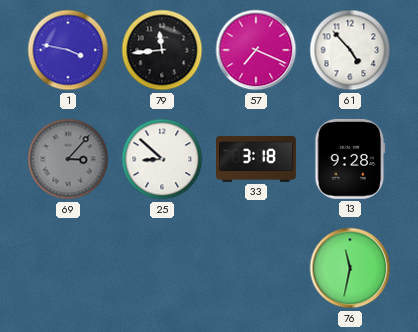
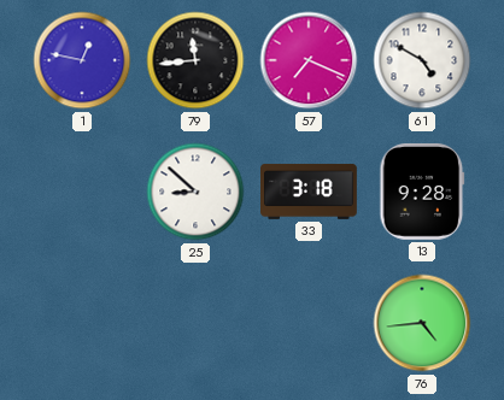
1: 3:47 -> 12:47
61: 4:53 -> 4:50
69: 3:07 -> none
76: 11:32 -> 4:44
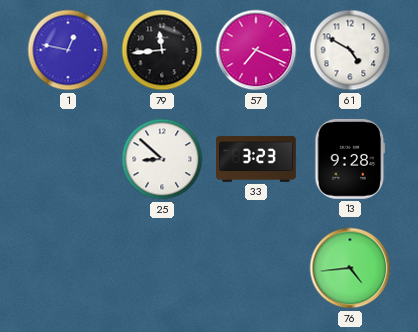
33: 3:18 -> 3:23
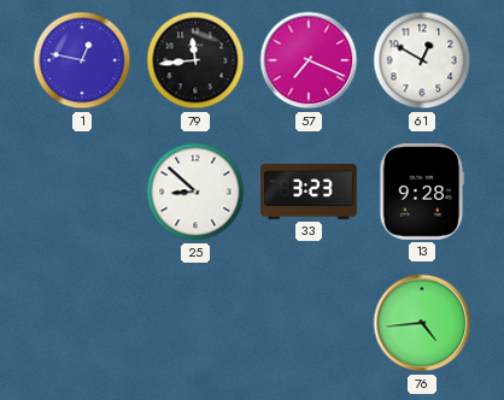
61: 4:50 -> 12:50
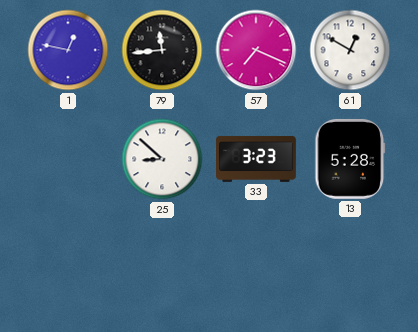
13: 9:28 -> 5:28
76: 4:44 -> none
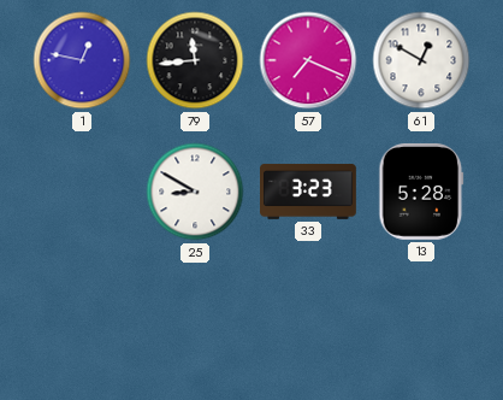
25: 8:52 -> 8:50
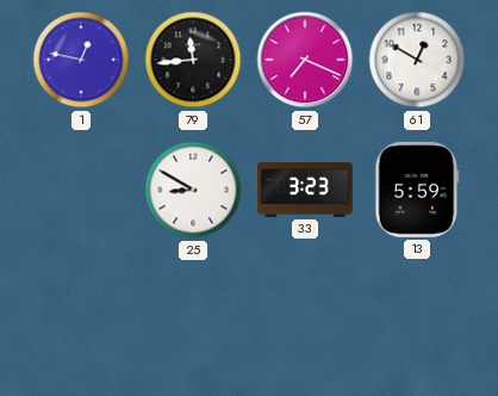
13: 5:28 -> 5:59
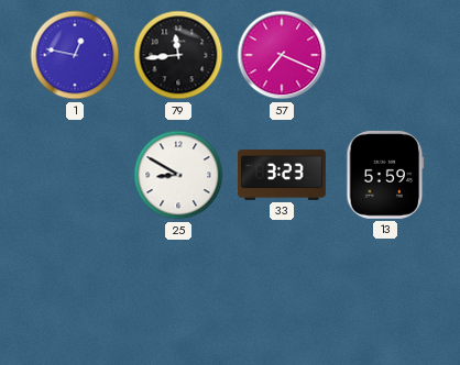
61: 12:50 -> none
